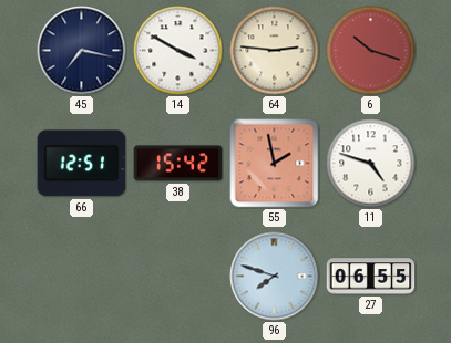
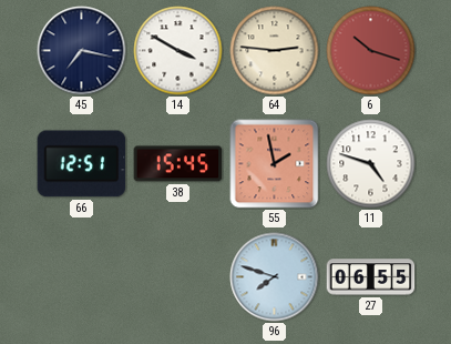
38: 15:42 -> 15:45
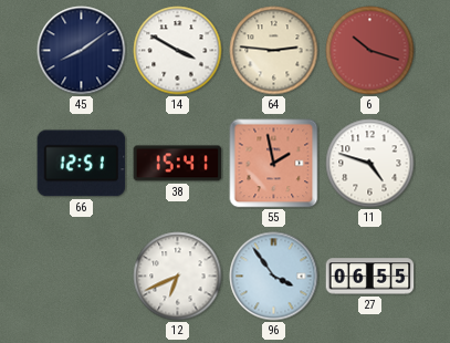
45: 7:17 -> 8:09
38: 15:45 -> 15:41
12: none -> 6:41
96: 7:48 -> 3:54
